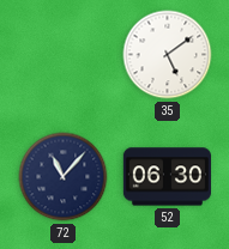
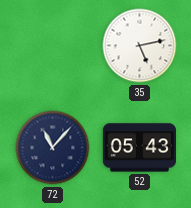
35: 5:09 -> 5:13
52: 06:30 -> 05:43
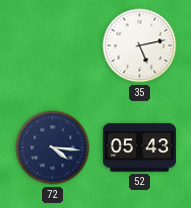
72: 11:07 -> 4:16
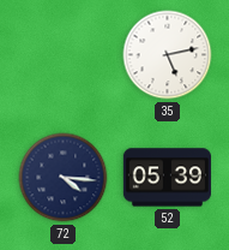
52: 05:43 -> 05:39
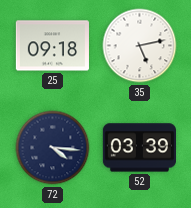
25: none -> 09:18
52: 05:39 -> 03:39
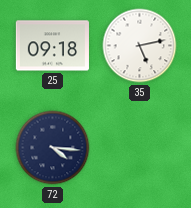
52: 03:39 -> none
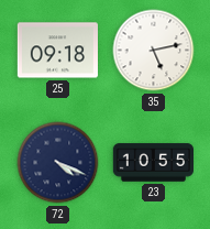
72: 4:16 -> 4:19
23: none -> 10:55
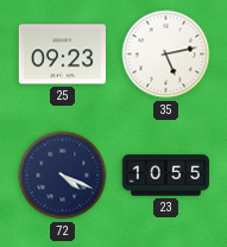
25: 09:18 -> 09:23
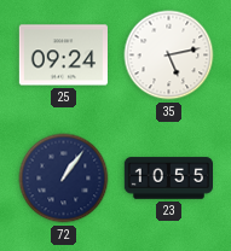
25: 09:23 -> 09:24
72: 4:19 -> 1:06
